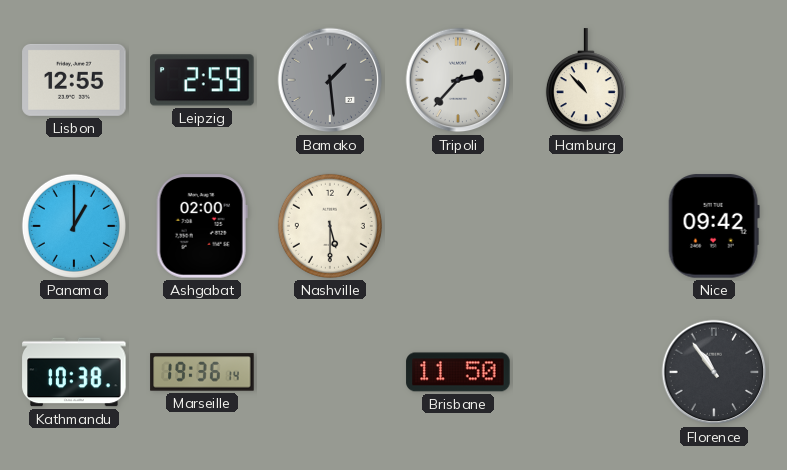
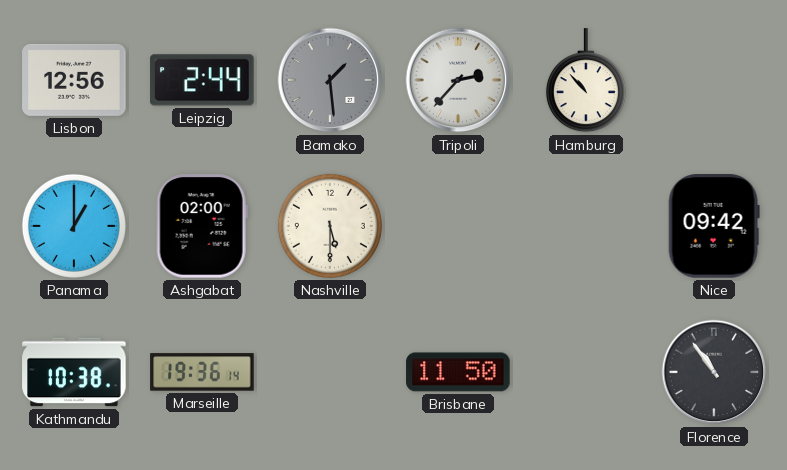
Lisbon: 12:55 -> 12:56
Leipzig: 2:59 -> 2:44
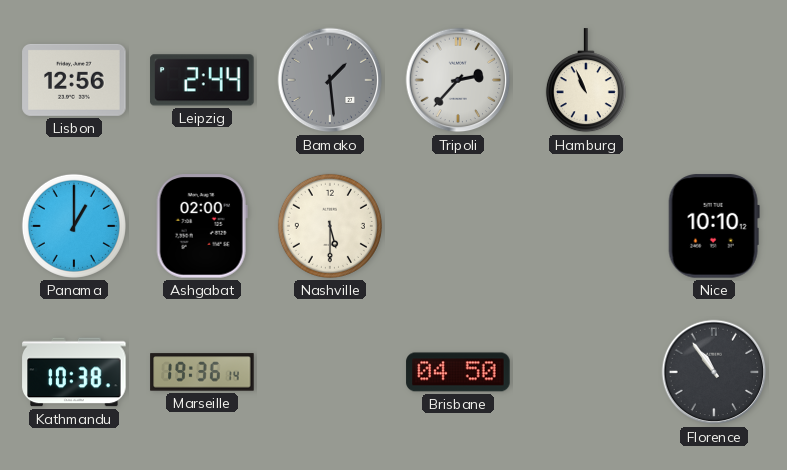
Hamburg: 10:53 -> 10:56
Nice: 09:42 -> 10:10
Brisbane: 11:50 -> 04:50
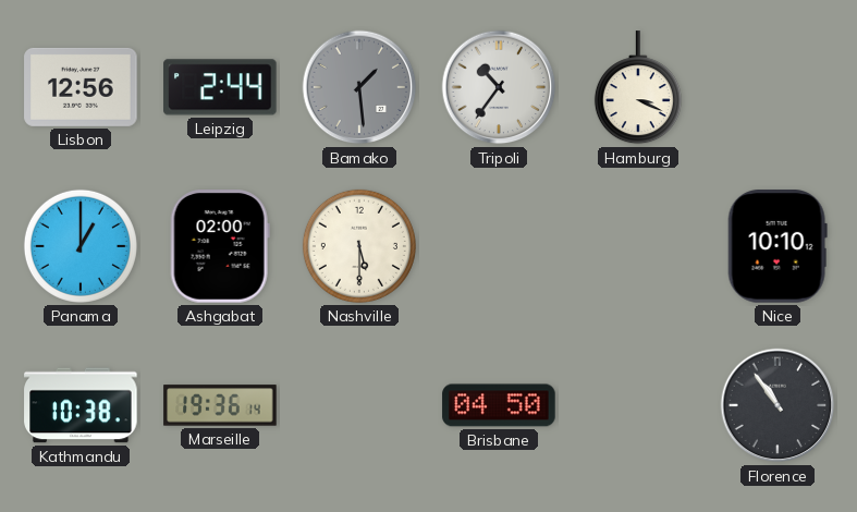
Tripoli: 2:37 -> 10:36
Hamburg: 10:56 -> 3:19
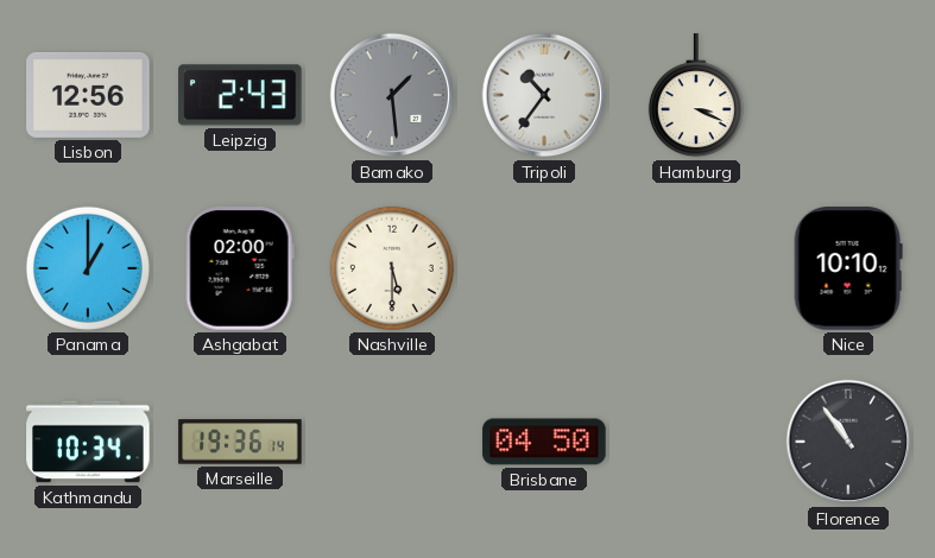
Leipzig: 2:44 -> 2:43
Kathmandu: 10:38 -> 10:34
